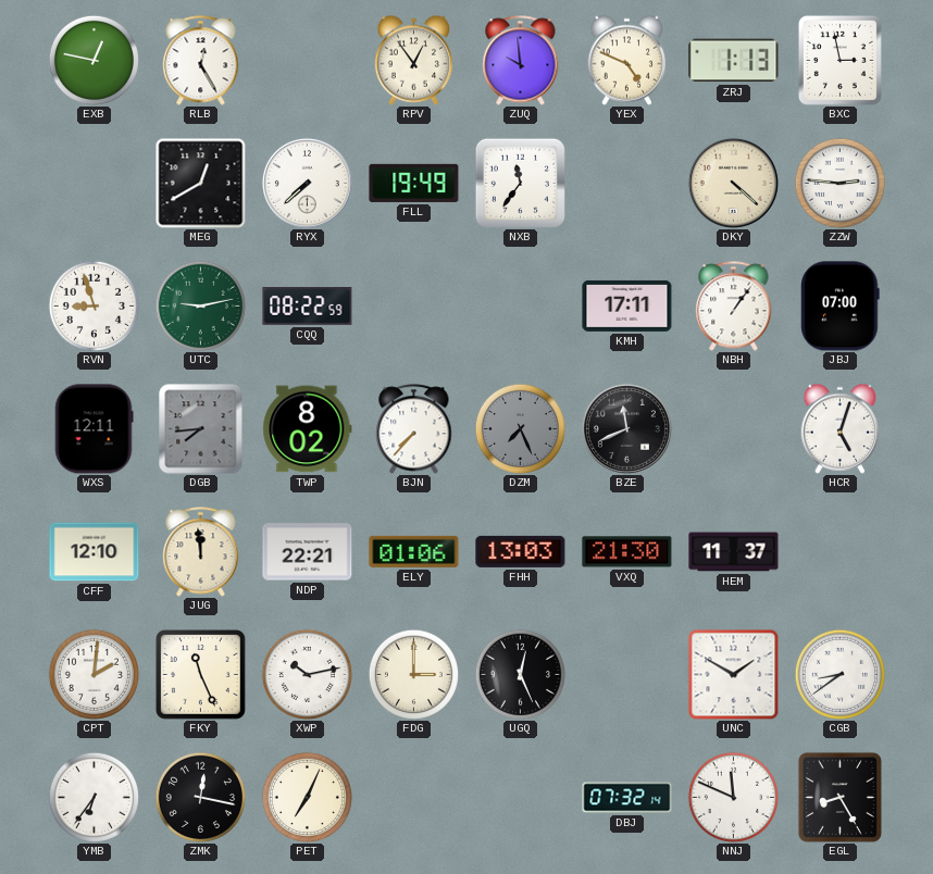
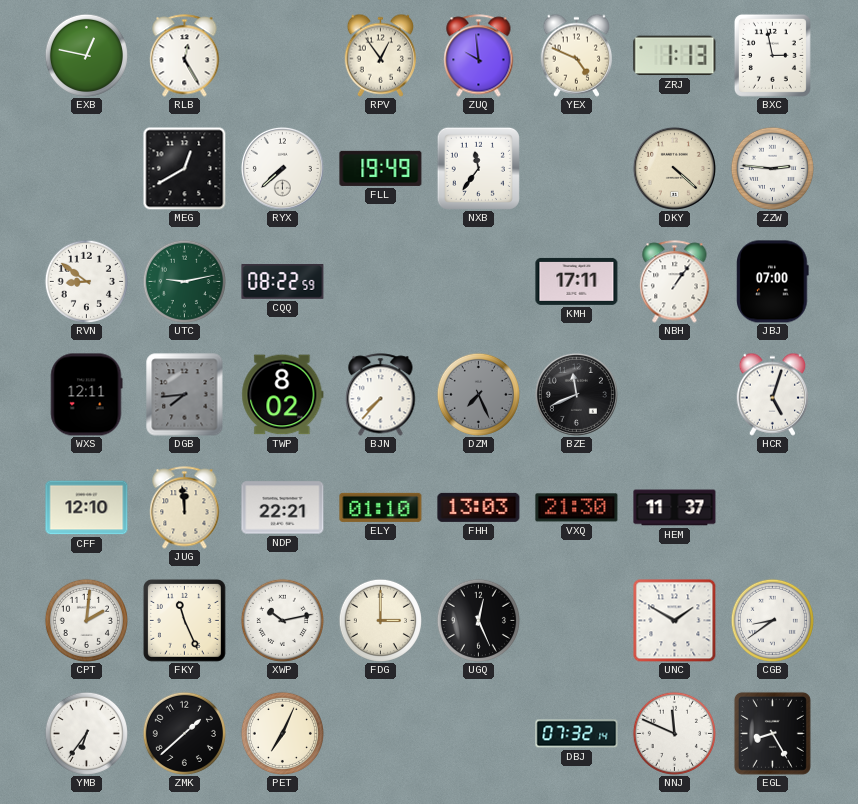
RVN: 8:57 -> 8:51
ELY: 01:06 -> 01:10
ZMK: 12:17 -> 1:38
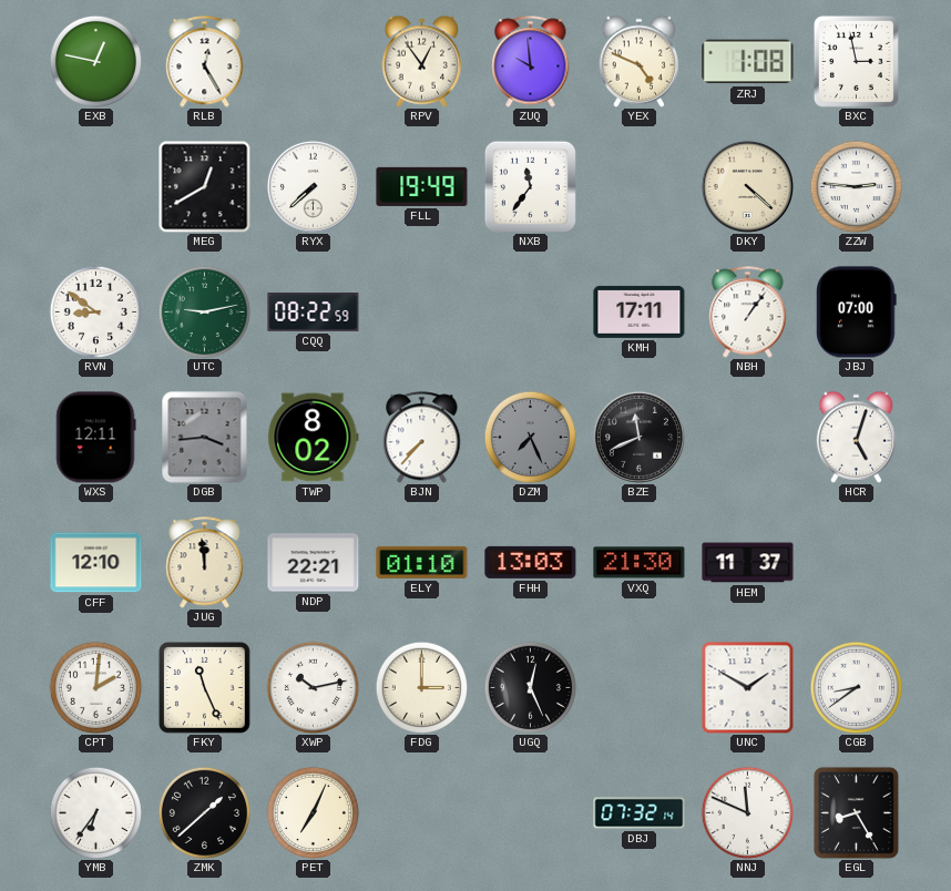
ZRJ: 1:13 -> 1:08
DGB: 7:44 -> 3:44
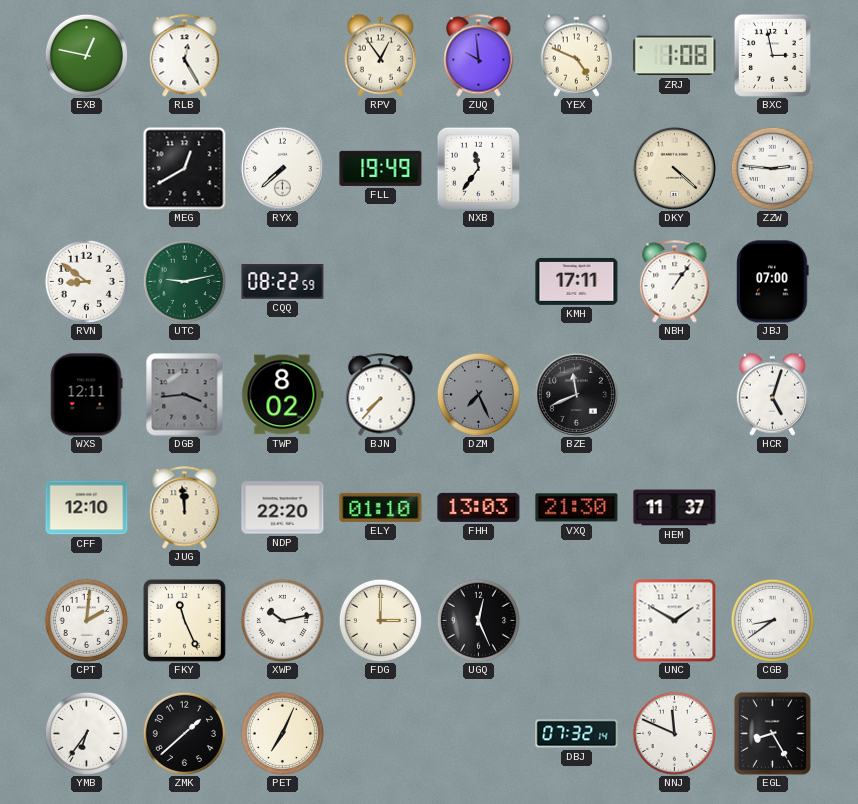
NDP: 22:21 -> 22:20
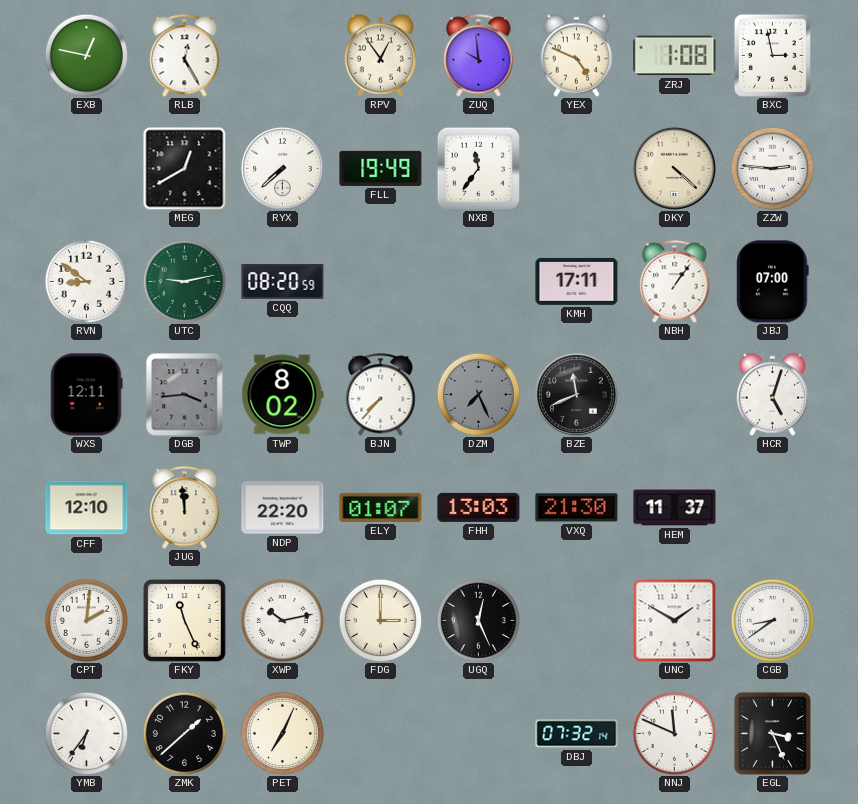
CQQ: 08:22 -> 08:20
ELY: 01:10 -> 01:07
EGL: 8:25 -> 3:26
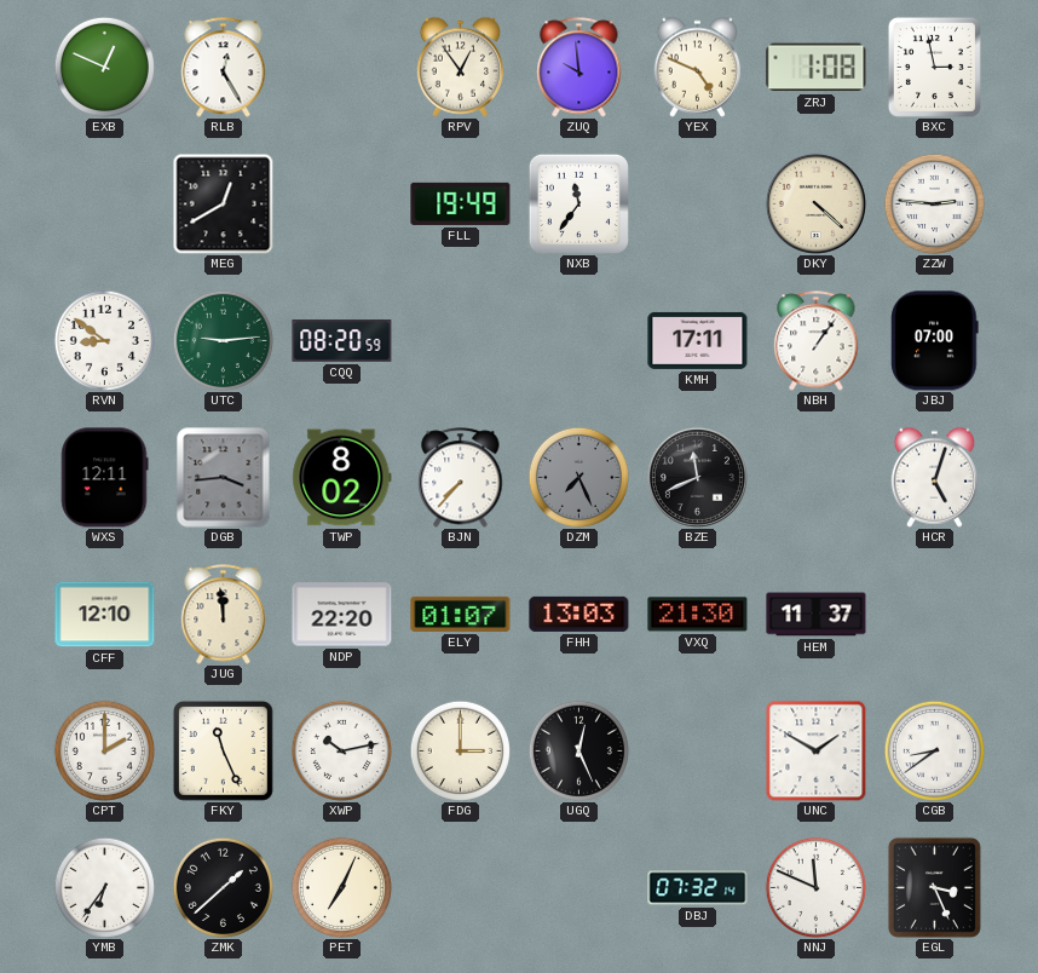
EXB: 12:47 -> 12:49
RYX: 7:38 -> none
UTC: 9:13 -> 9:14
CPT: 2:01 -> 2:00
